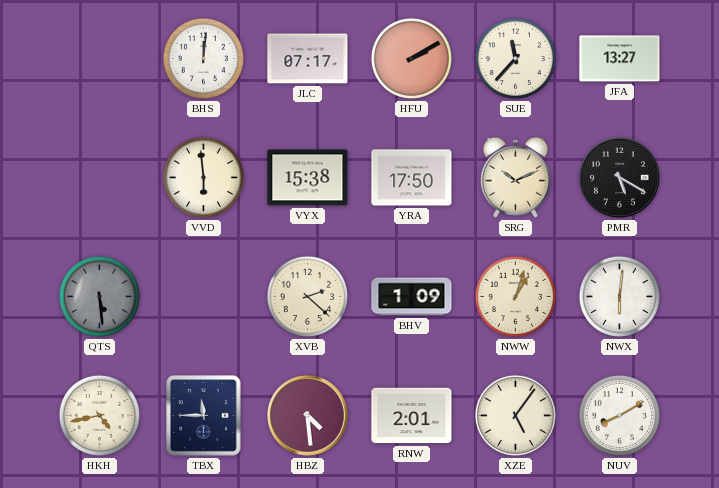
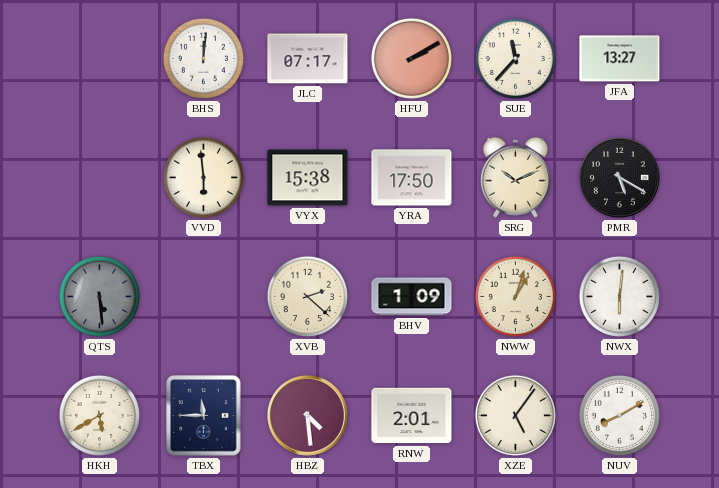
HKH: 4:43 -> 5:40
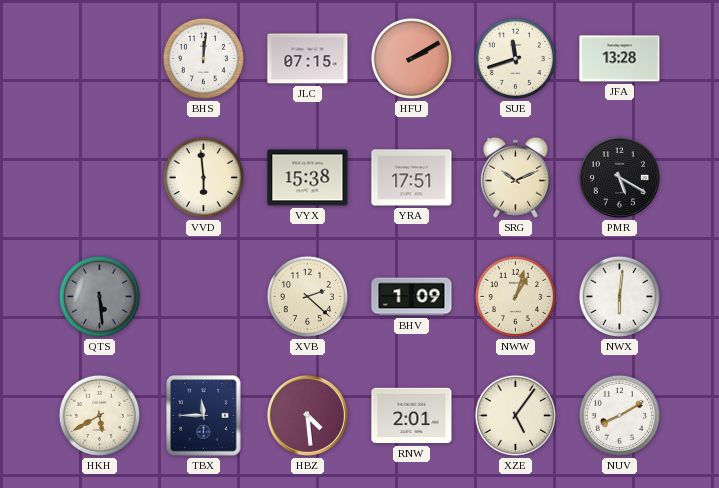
JLC: 07:17 -> 07:15
SUE: 11:37 -> 11:42
JFA: 13:27 -> 13:28
YRA: 17:50 -> 17:51
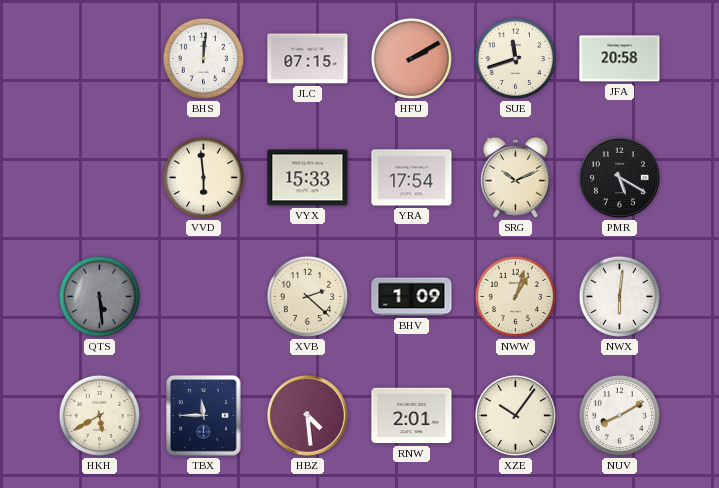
JFA: 13:28 -> 20:58
VYX: 15:38 -> 15:33
YRA: 17:51 -> 17:54
XZE: 5:06 -> 10:06
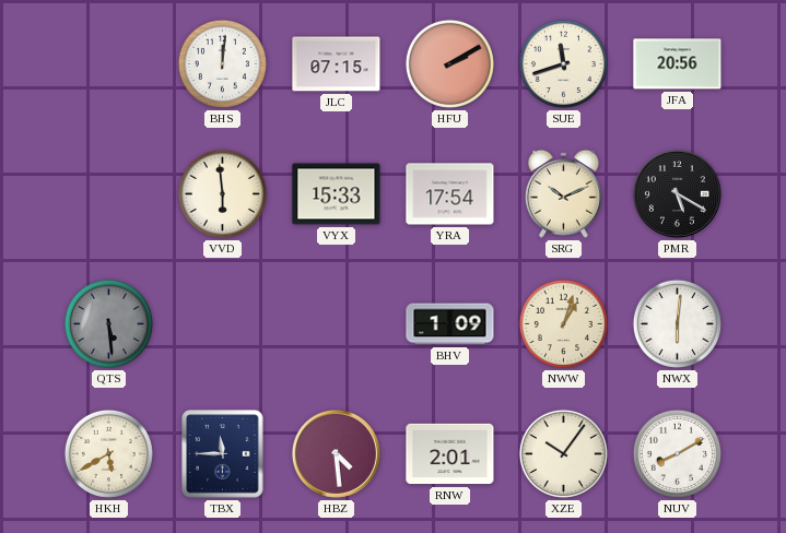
JFA: 20:58 -> 20:56
XVB: 2:22 -> none
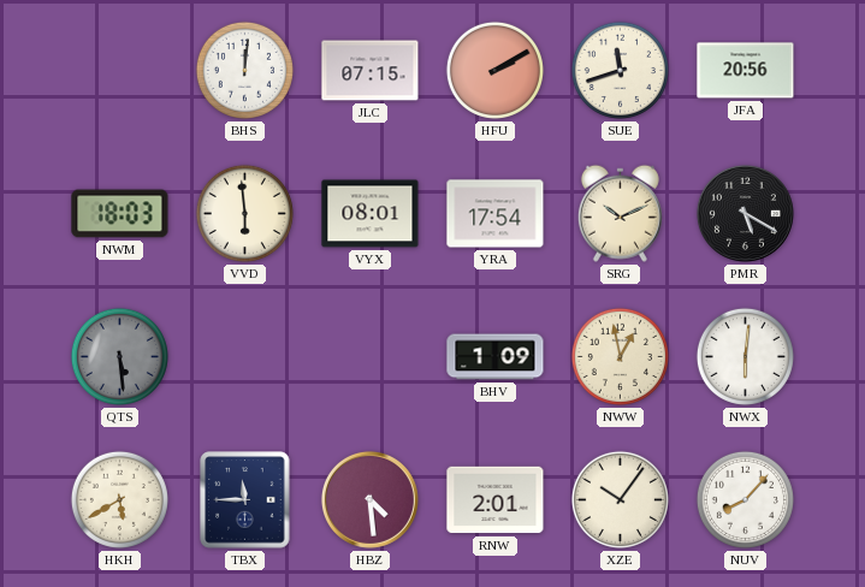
NWM: none -> 18:03
VYX: 15:33 -> 08:01
NWW: 1:03 -> 12:58
NUV: 8:10 -> 8:07
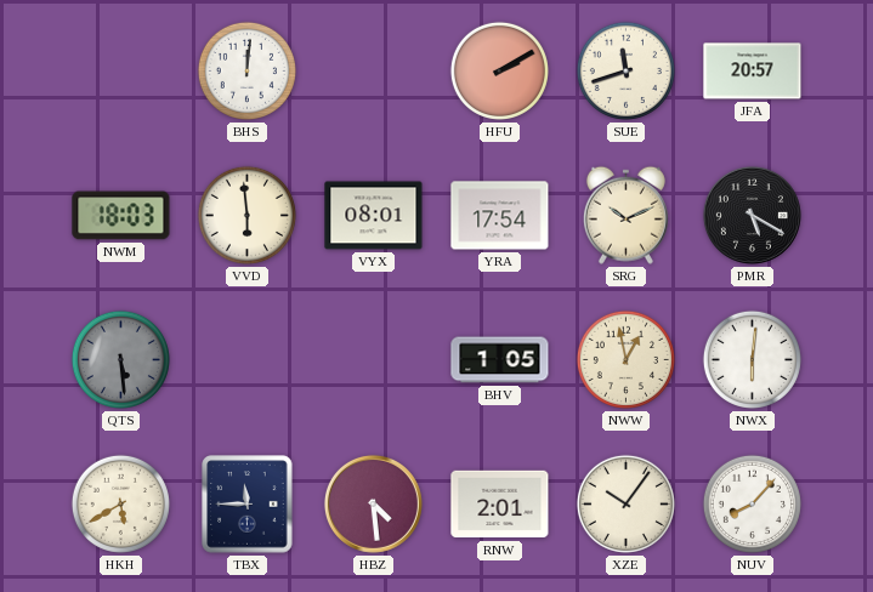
JLC: 07:15 -> none
JFA: 20:56 -> 20:57
BHV: 1:09 -> 1:05
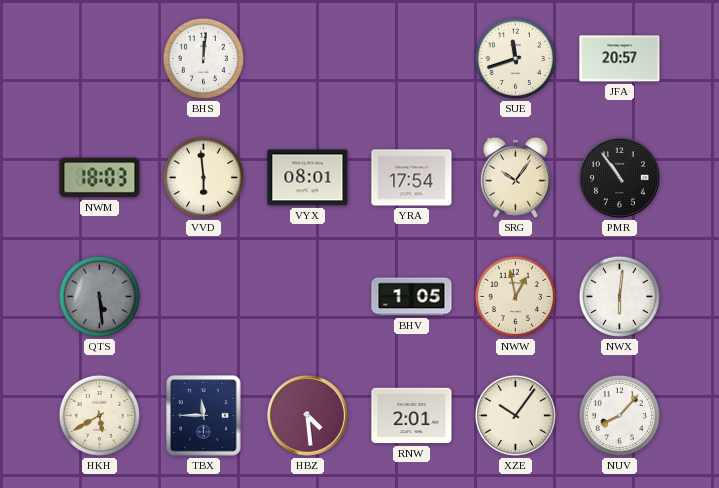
HFU: 2:10 -> none
SRG: 10:11 -> 10:06
PMR: 5:20 -> 10:54
